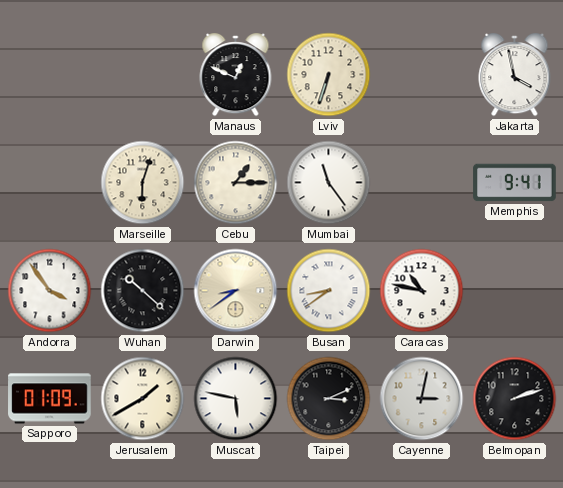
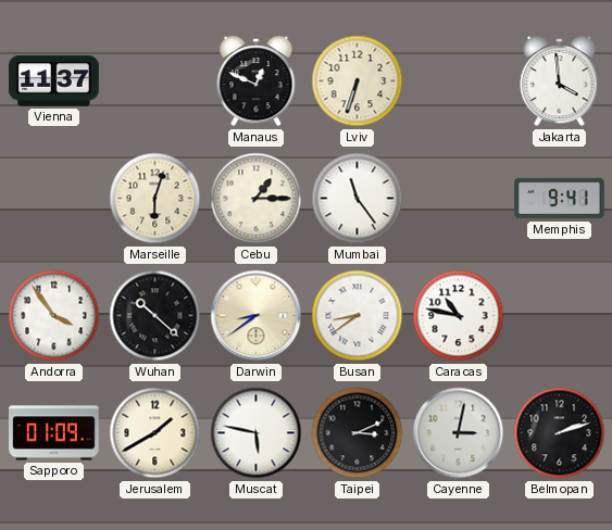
Vienna: none -> 11:37
Jakarta: 3:58 -> 3:59
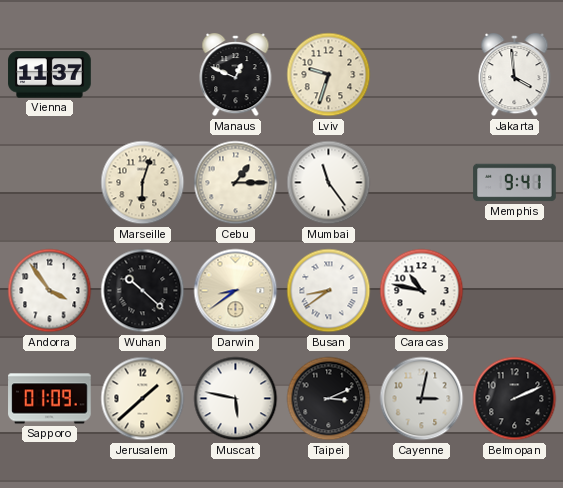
Lviv: 6:33 -> 9:33
Jerusalem: 1:40 -> 1:38
Belmopan: 2:12 -> 2:11
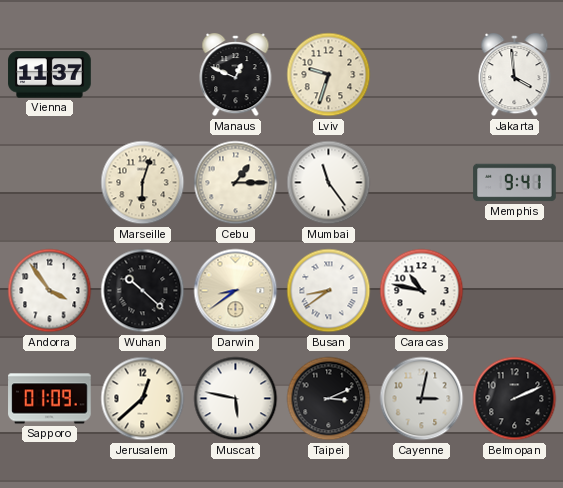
Jerusalem: 1:38 -> 12:38
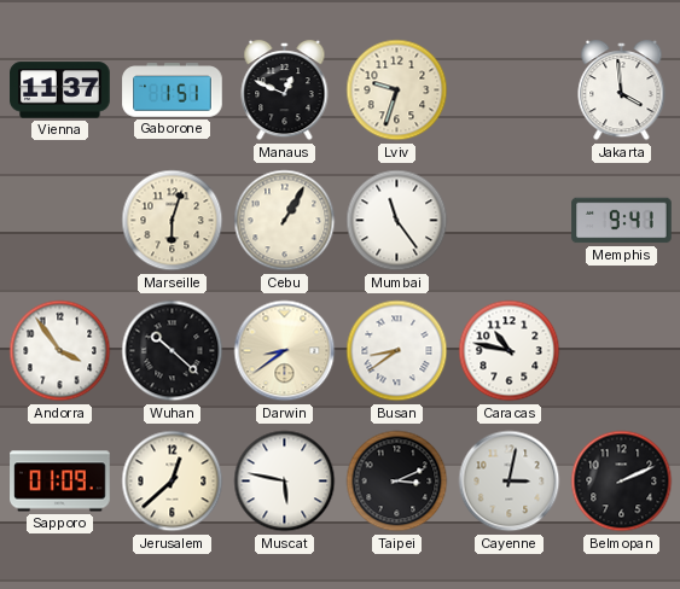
Gaborone: none -> 1:51
Cebu: 1:15 -> 1:05
